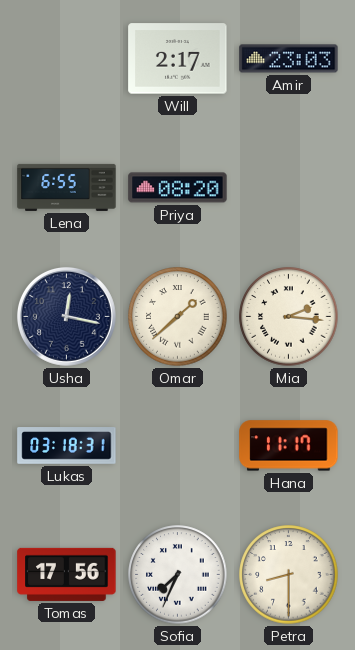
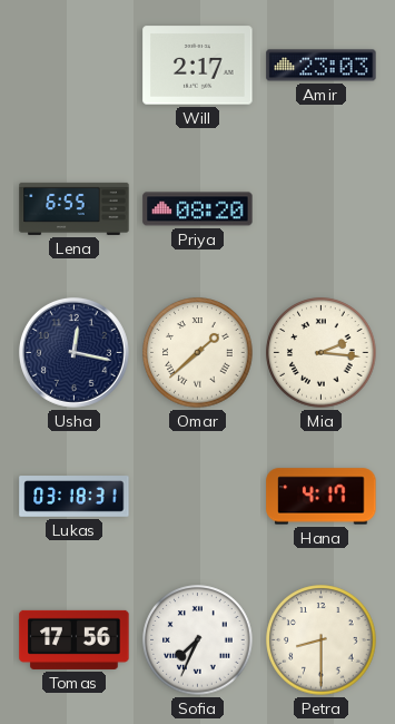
Hana: 11:17 -> 4:17
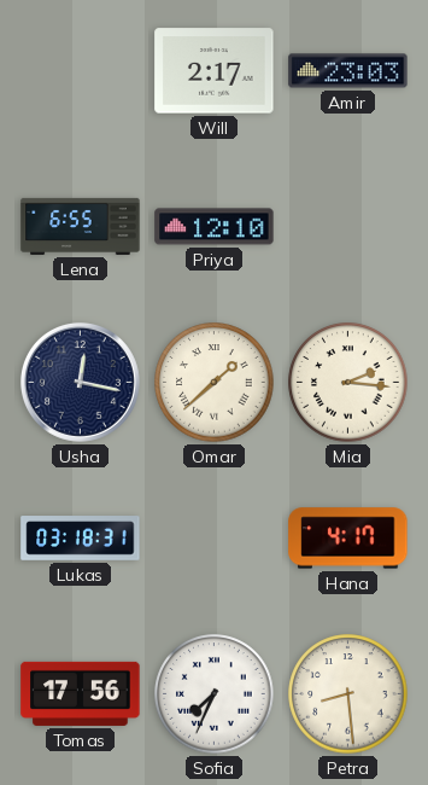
Priya: 08:20 -> 12:10
Petra: 8:30 -> 8:29
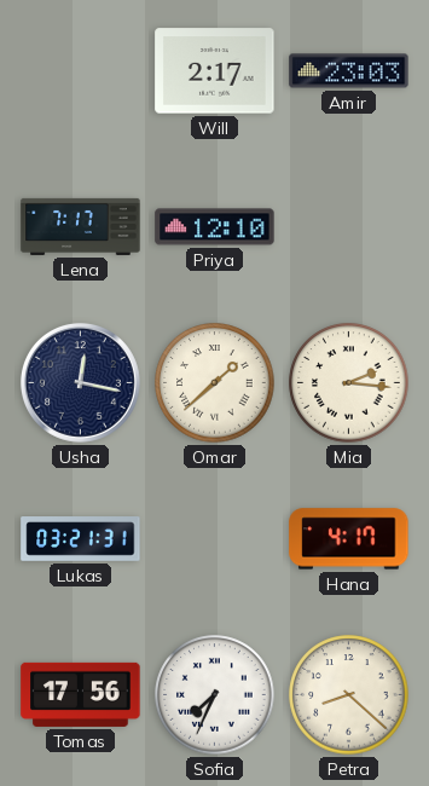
Lena: 6:55 -> 7:17
Lukas: 03:18 -> 03:21
Petra: 8:29 -> 8:22
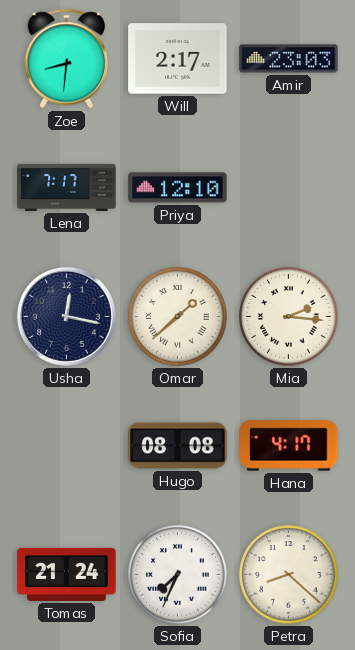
Zoe: none -> 8:31
Lukas: 03:21 -> none
Hugo: none -> 08:08
Tomas: 17:56 -> 21:24
